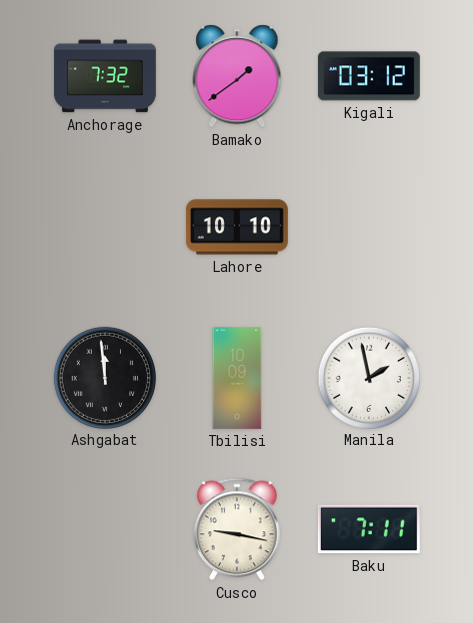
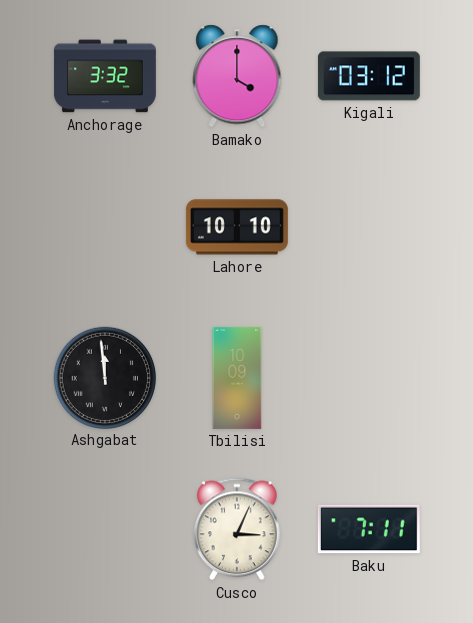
Anchorage: 7:32 -> 3:32
Bamako: 1:39 -> 4:00
Manila: 1:58 -> none
Cusco: 9:17 -> 3:04
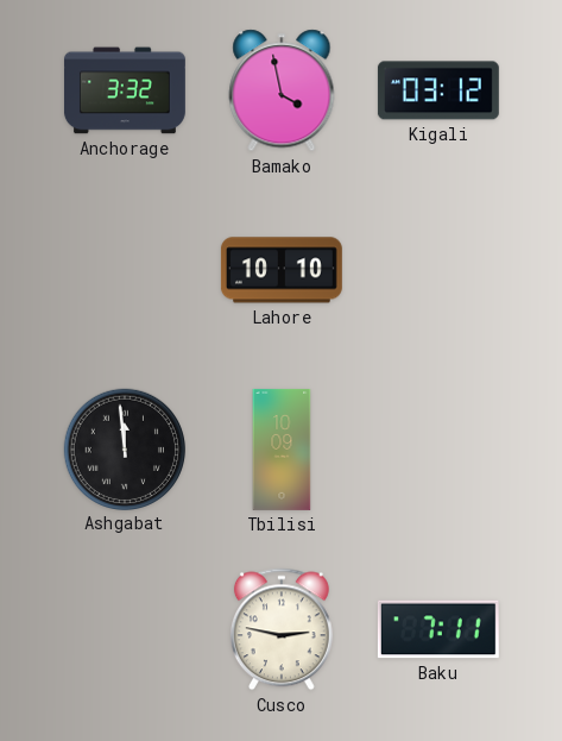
Bamako: 4:00 -> 3:58
Cusco: 3:04 -> 2:47
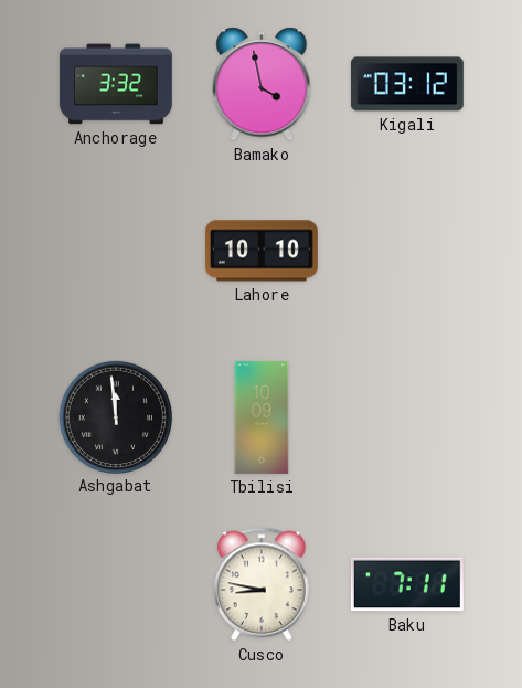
Cusco: 2:47 -> 8:47
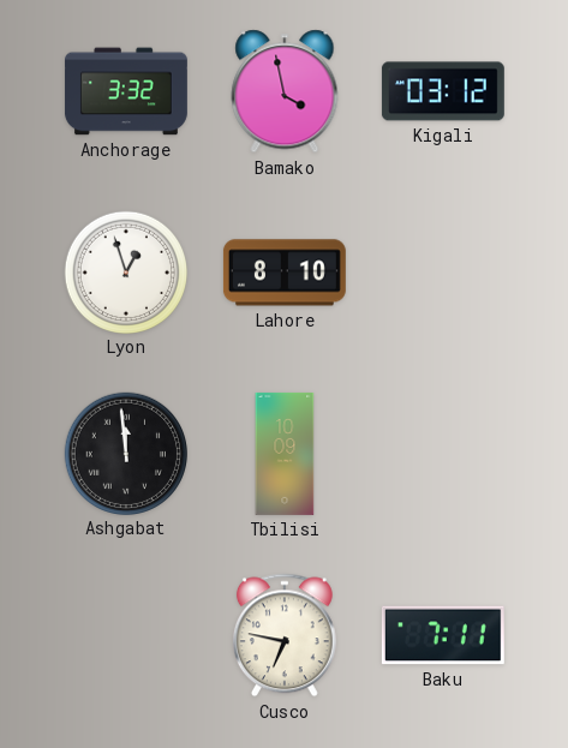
Lyon: none -> 12:57
Lahore: 10:10 -> 8:10
Cusco: 8:47 -> 6:47
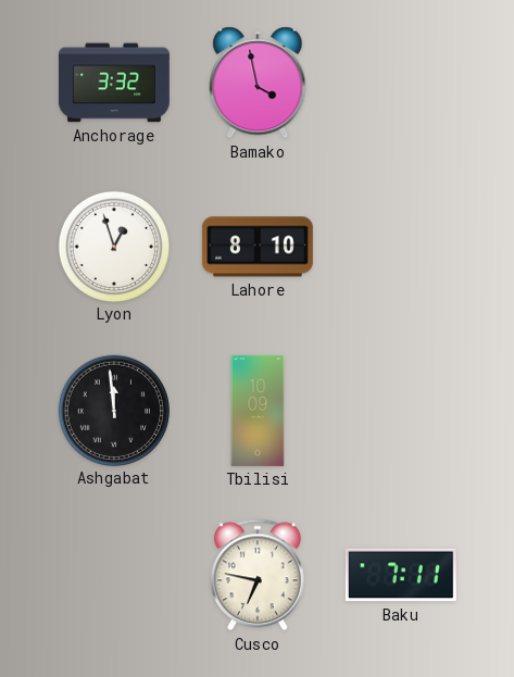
Kigali: 03:12 -> none
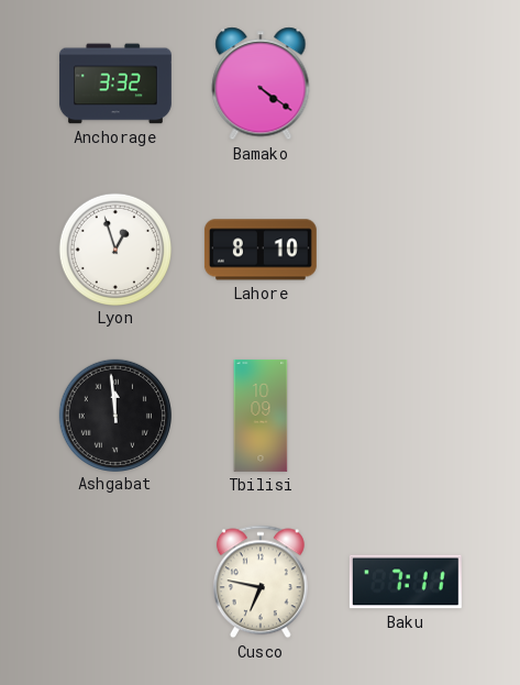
Bamako: 3:58 -> 4:21
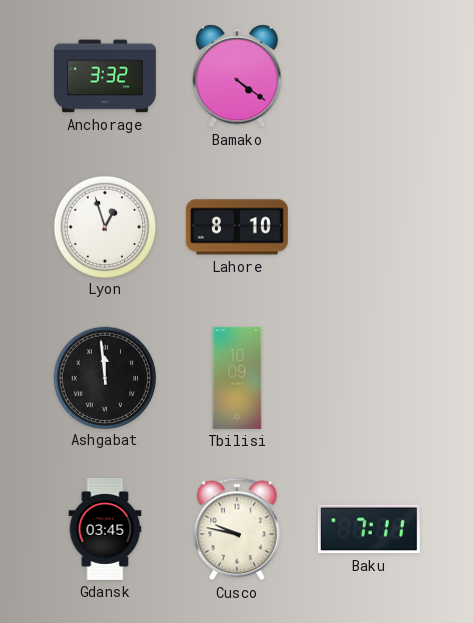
Gdansk: none -> 03:45
Cusco: 6:47 -> 9:47
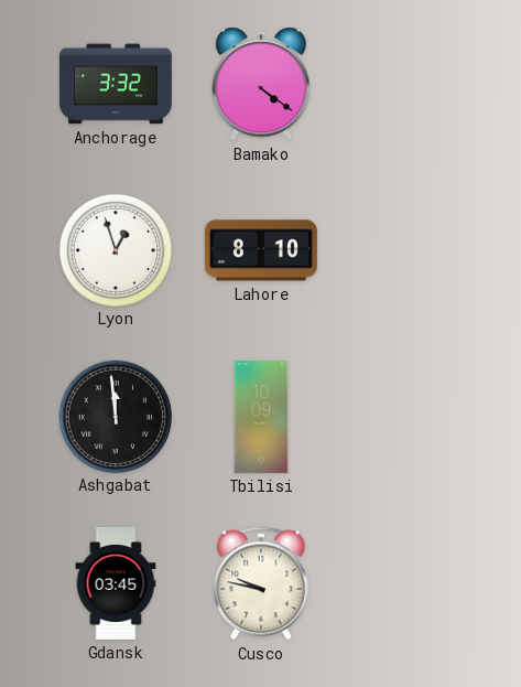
Baku: 7:11 -> none
